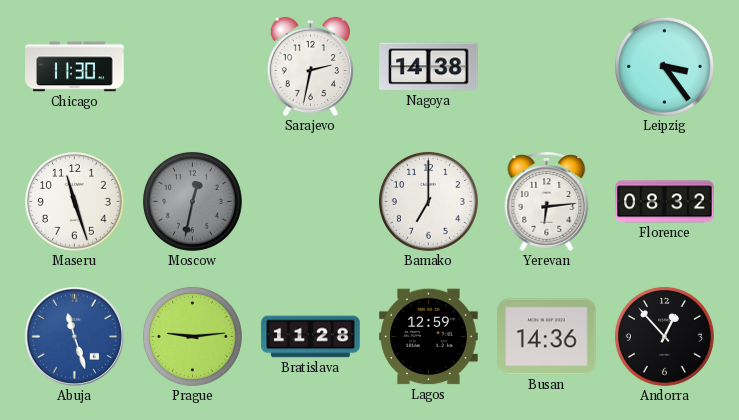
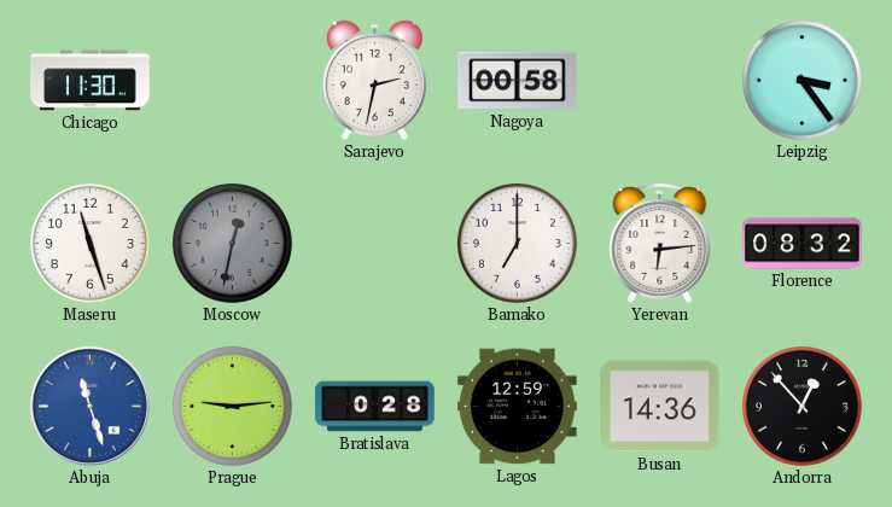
Nagoya: 14:38 -> 00:58
Bratislava: 11:28 -> 0:28
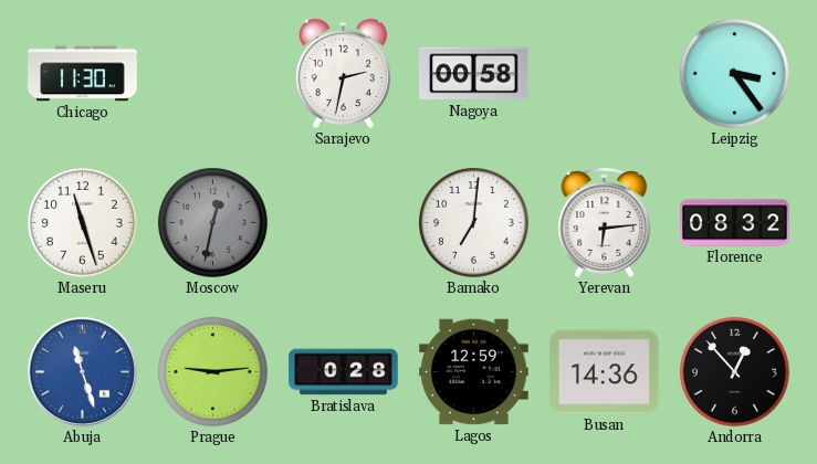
Bamako: 7:00 -> 7:01
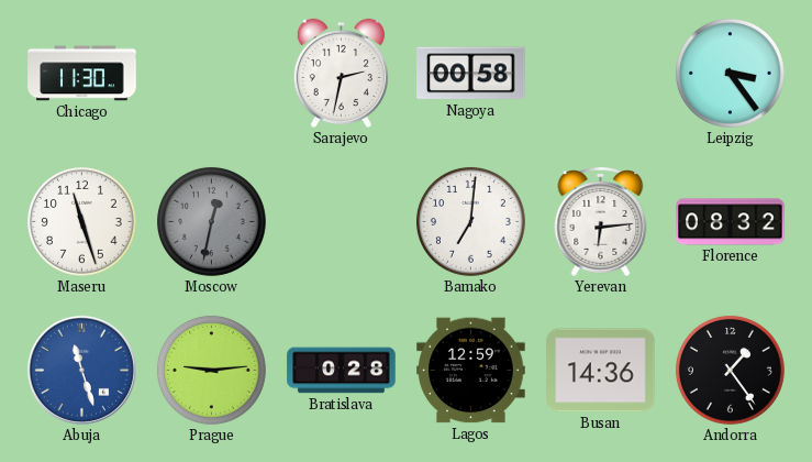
Andorra: 12:53 -> 1:24
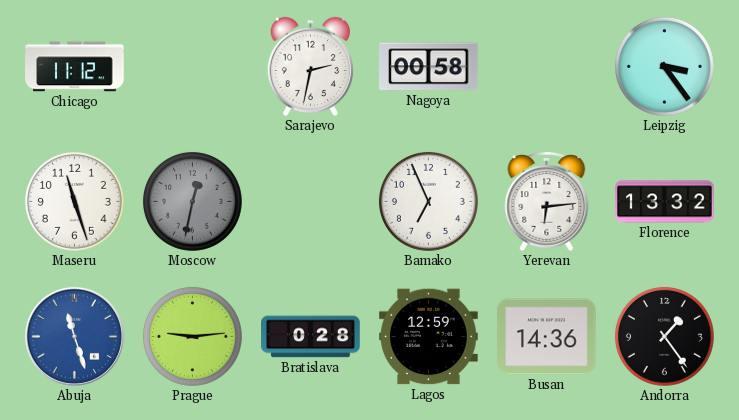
Chicago: 11:30 -> 11:12
Bamako: 7:01 -> 6:56
Florence: 08:32 -> 13:32
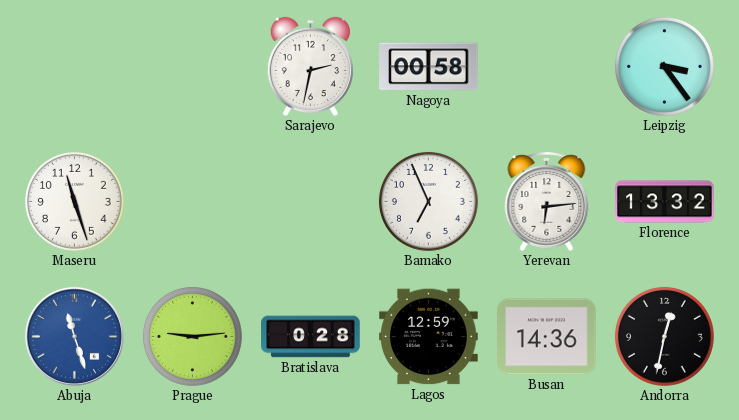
Chicago: 11:12 -> none
Moscow: 12:32 -> none
Andorra: 1:24 -> 12:32
